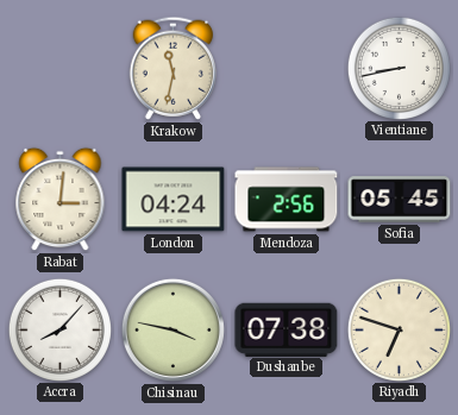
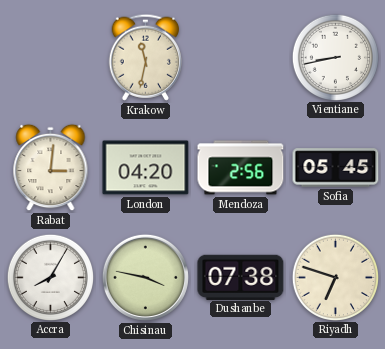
London: 04:24 -> 04:20
Accra: 8:07 -> 8:05
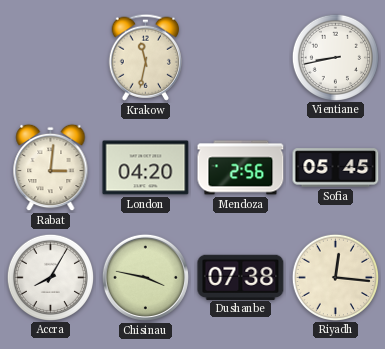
Riyadh: 6:48 -> 12:16
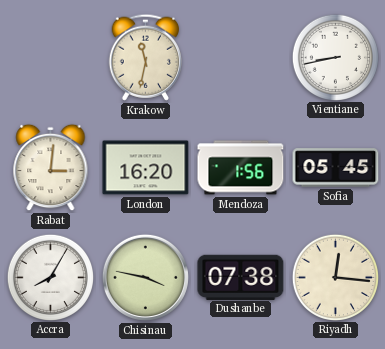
London: 04:20 -> 16:20
Mendoza: 2:56 -> 1:56
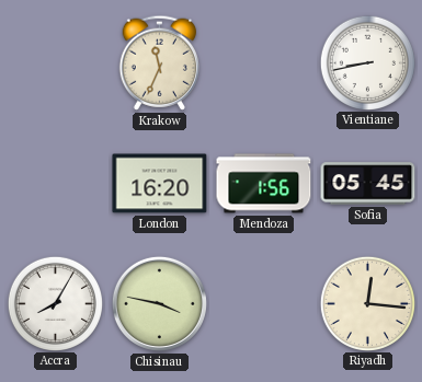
Krakow: 11:32 -> 11:34
Rabat: 3:01 -> none
Dushanbe: 07:38 -> none
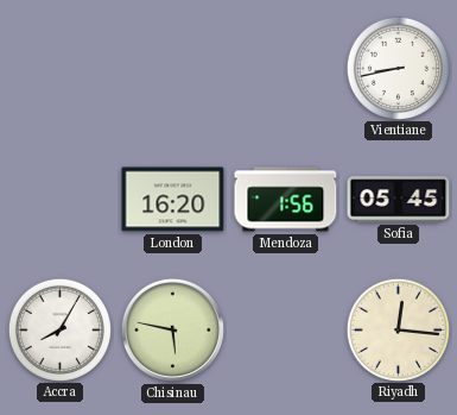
Krakow: 11:34 -> none
Chisinau: 3:47 -> 5:47
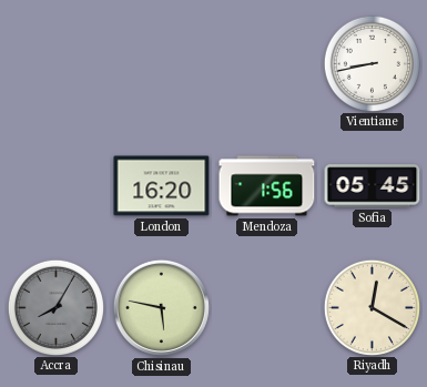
Accra dial: white -> grey
Riyadh: 12:16 -> 12:20
